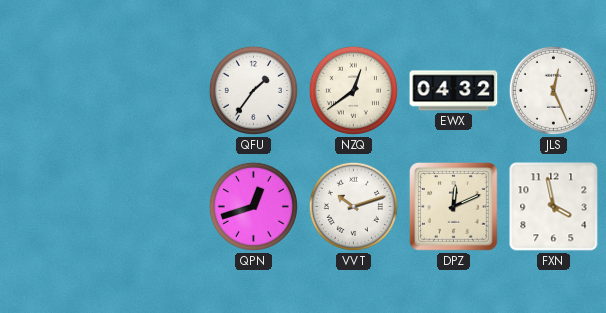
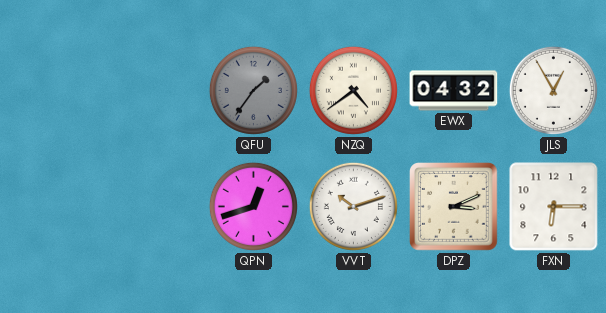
QFU dial: white -> grey
NZQ: 12:39 -> 4:39
JLS: 12:26 -> 12:55
DPZ: 12:11 -> 3:11
FXN: 3:58 -> 6:15
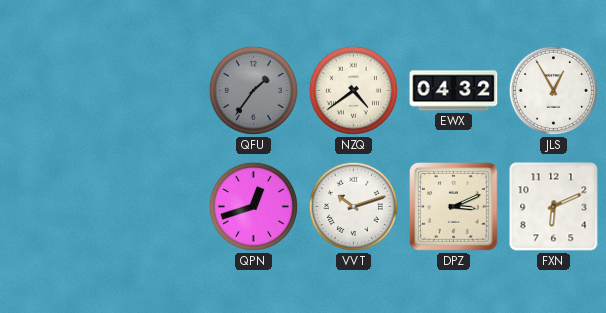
FXN: 6:15 -> 6:11
